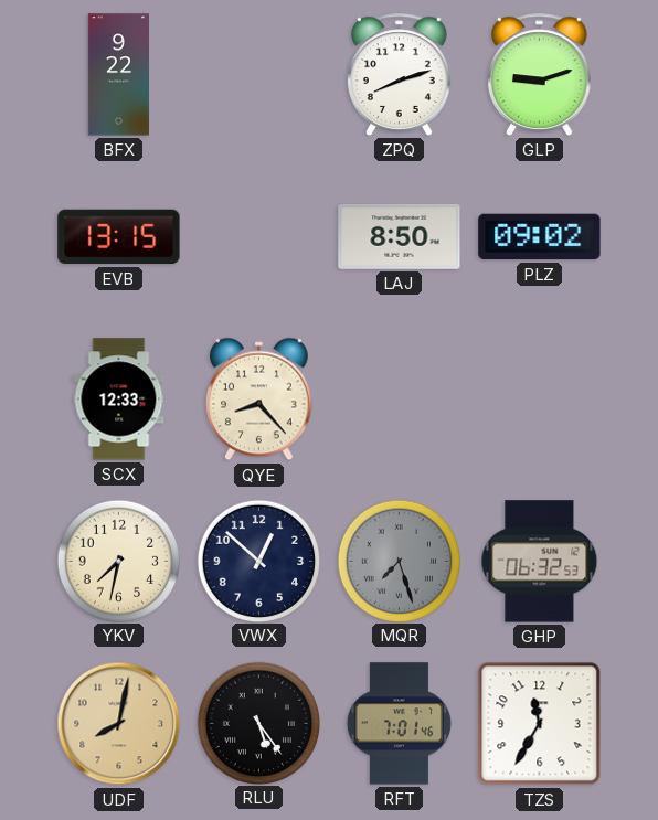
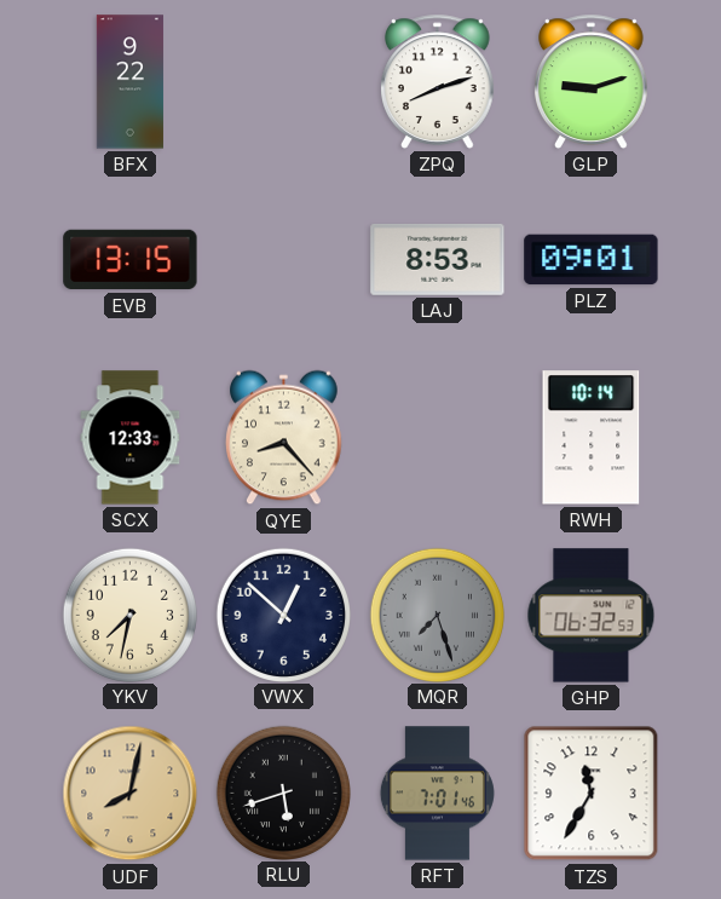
LAJ: 8:50 -> 8:53
PLZ: 09:02 -> 09:01
RWH: none -> 10:14
RLU: 5:24 -> 5:42
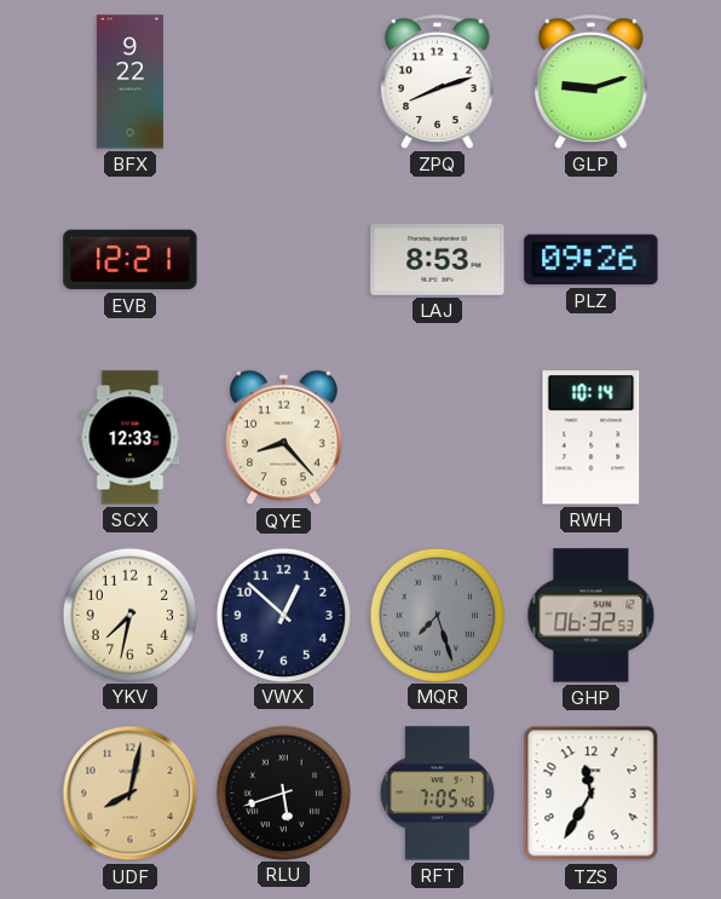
EVB: 13:15 -> 12:21
PLZ: 09:01 -> 09:26
RFT: 7:01 -> 7:05
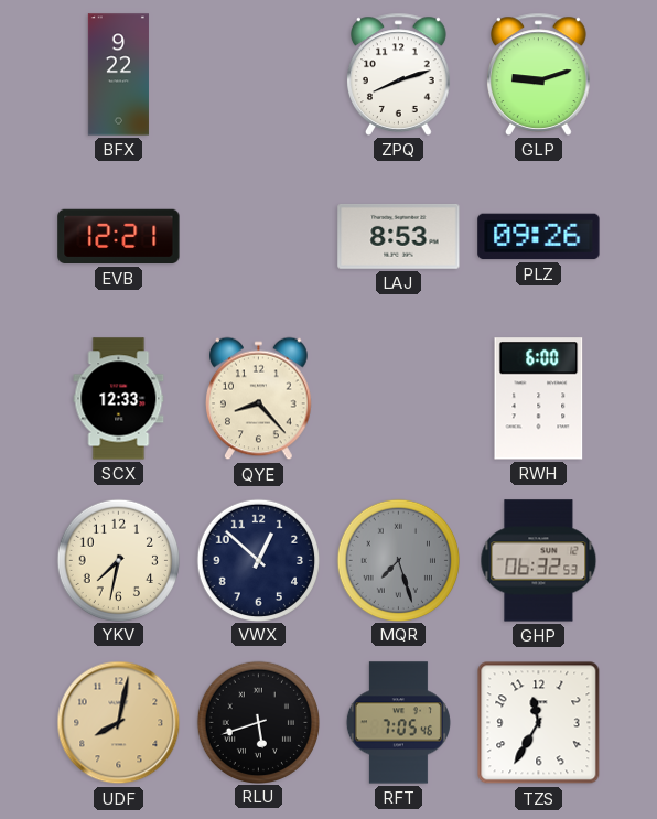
RWH: 10:14 -> 6:00
